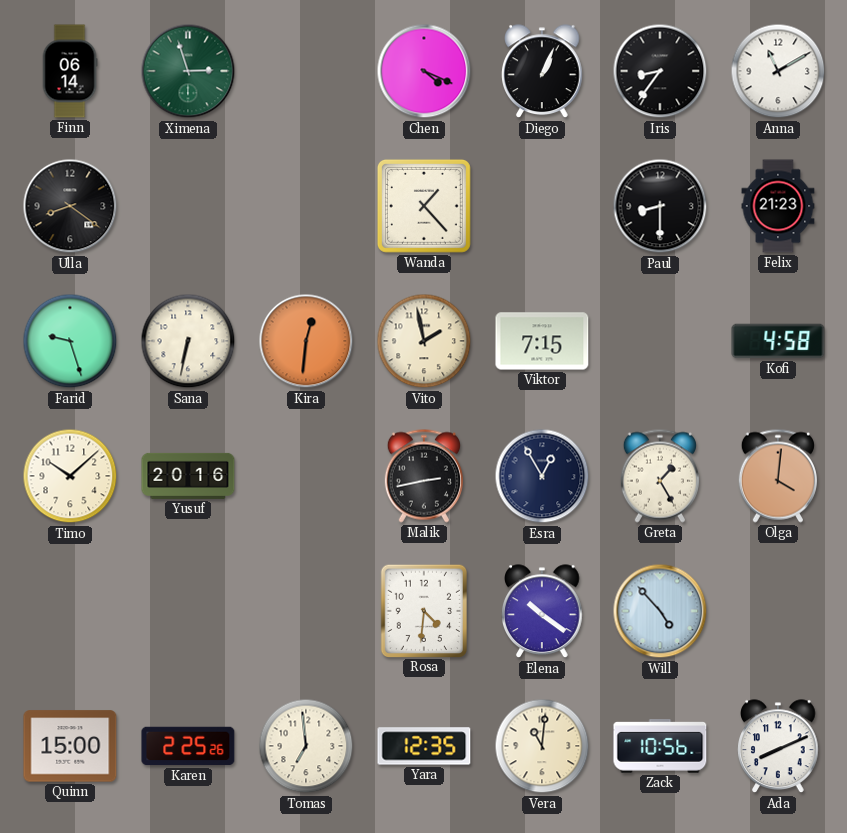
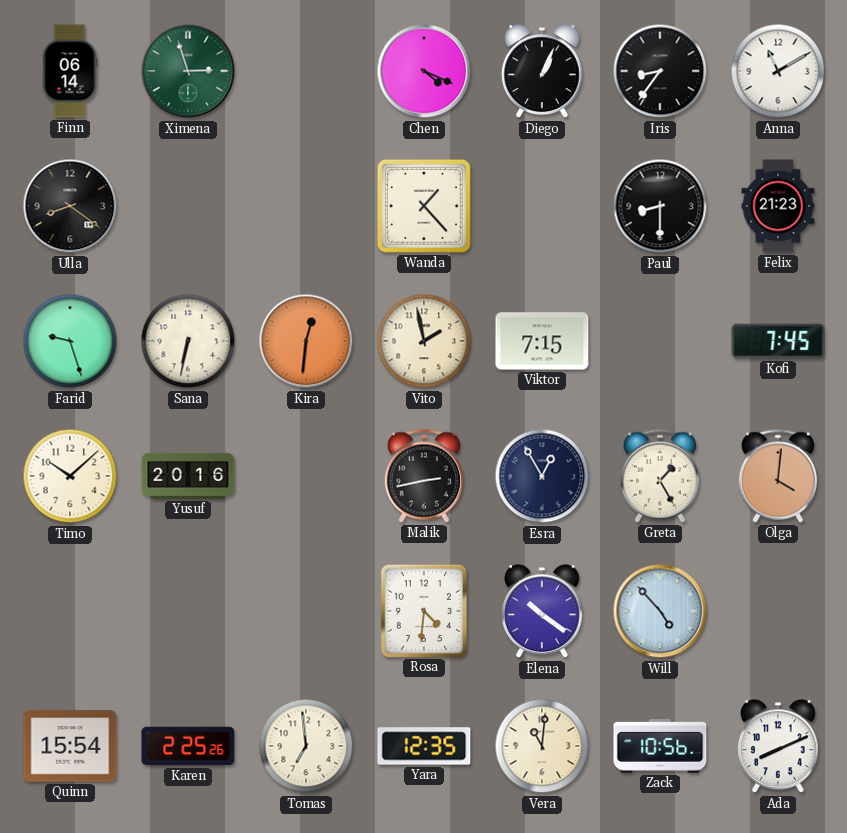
Kofi: 4:58 -> 7:45
Quinn: 15:00 -> 15:54
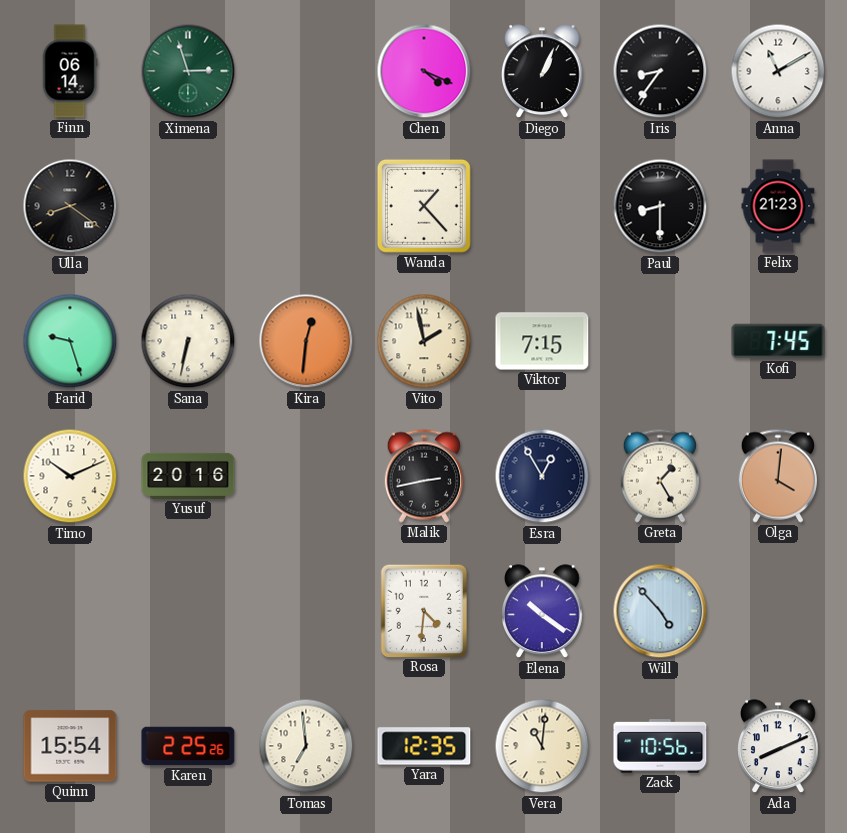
Timo: 10:08 -> 10:11
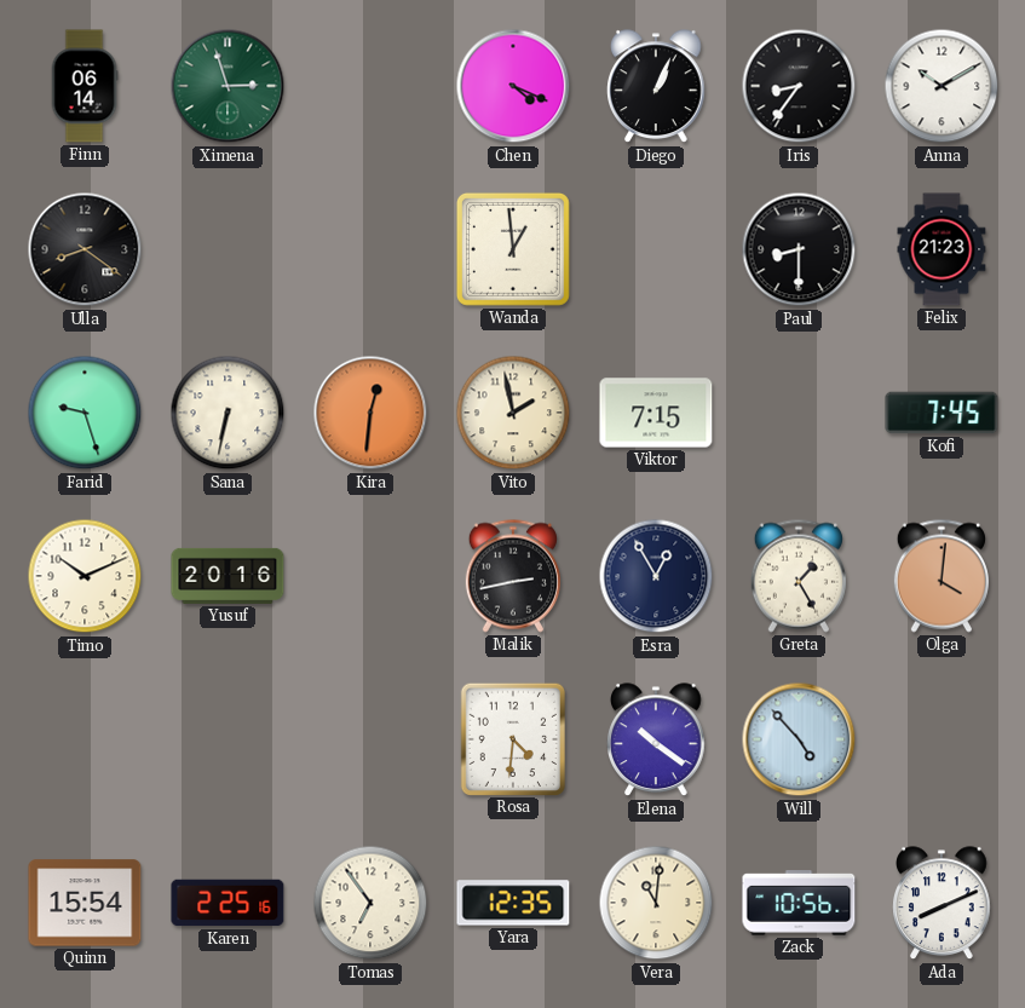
Anna: 11:10 -> 10:10
Wanda: 1:23 -> 12:59
Karen: 2:25:26 -> 2:25:16
Tomas: 6:59 -> 6:54
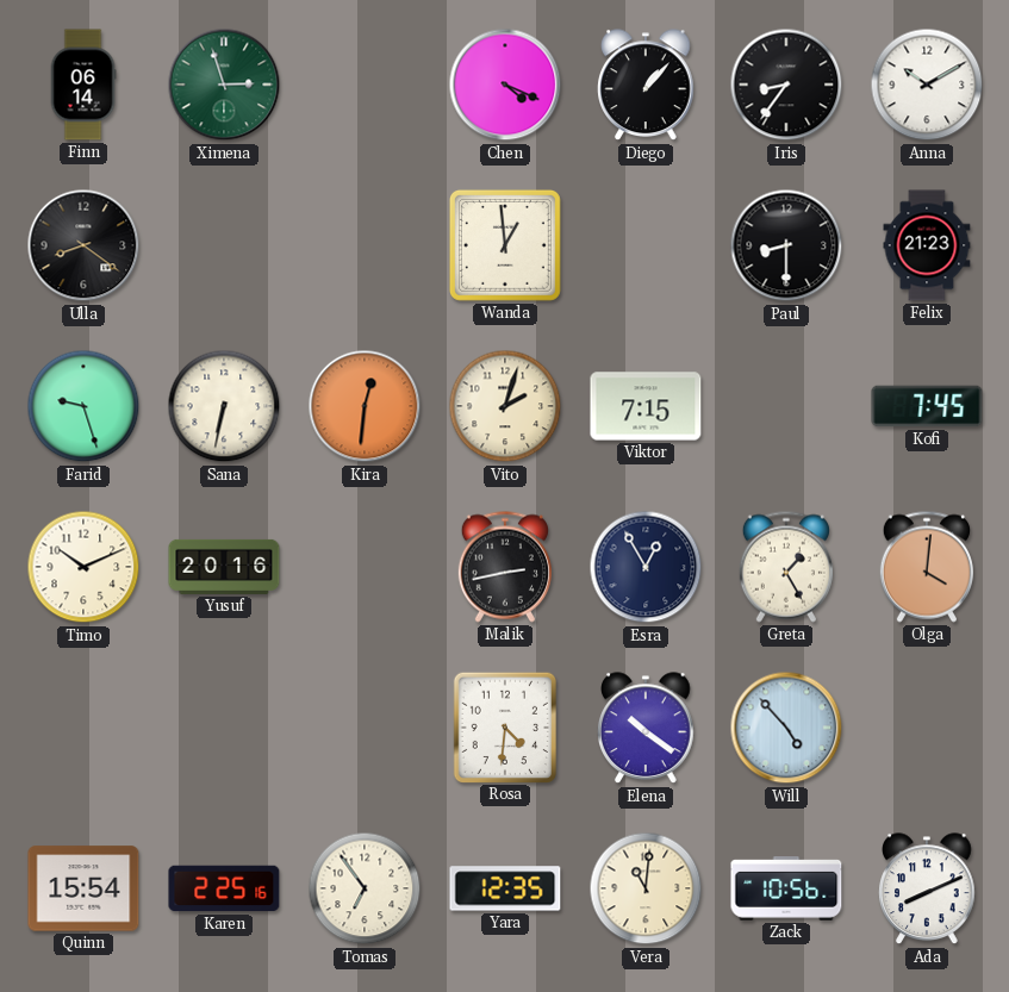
Diego: 1:04 -> 1:07
Vito: 1:58 -> 2:03
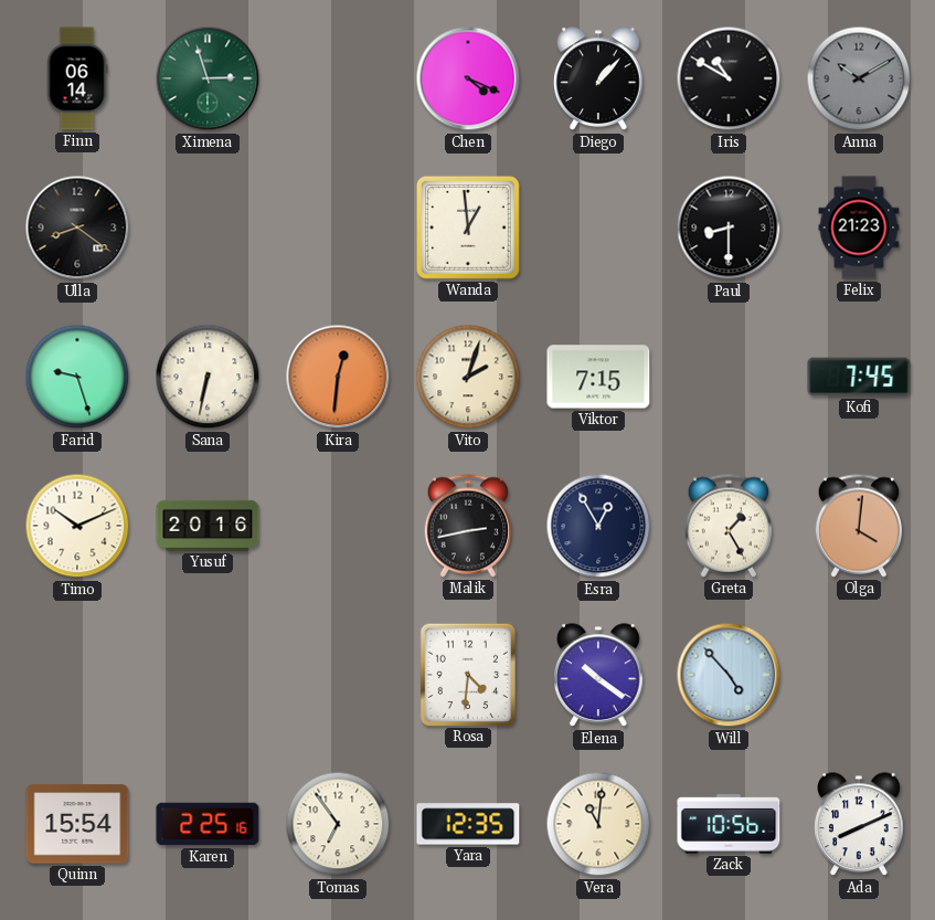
Iris: 8:36 -> 10:50
Anna dial: white -> grey
